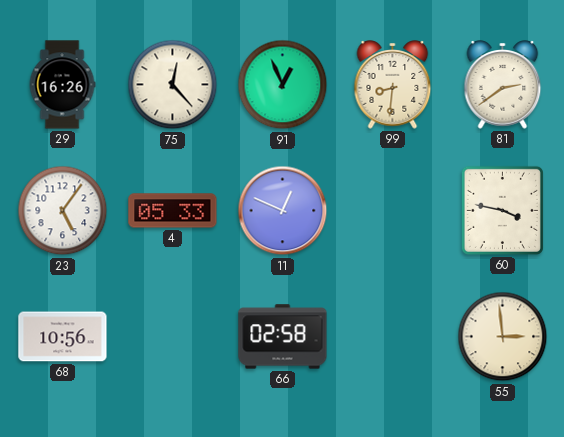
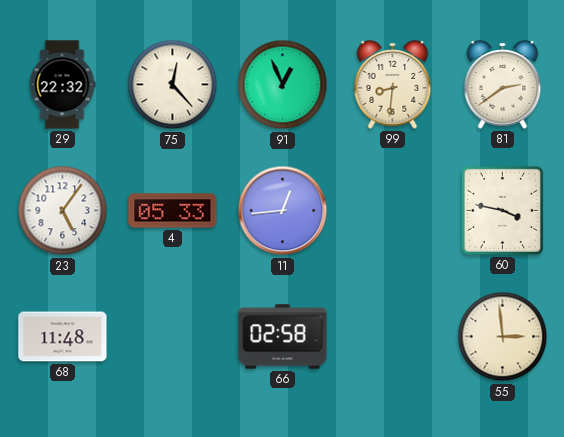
29: 16:26 -> 22:32
11: 12:49 -> 12:44
68: 10:56 -> 11:48
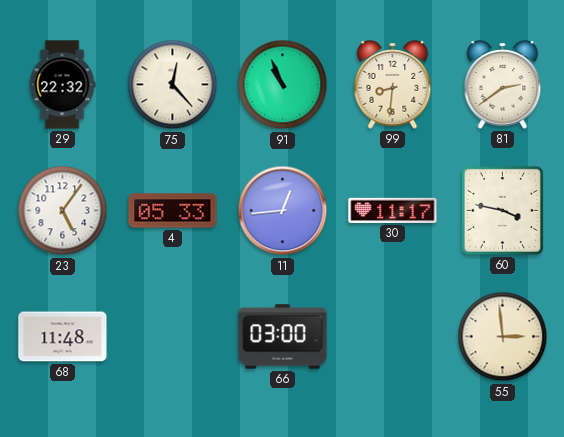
91: 12:56 -> 10:56
30: none -> 11:17
66: 02:58 -> 03:00
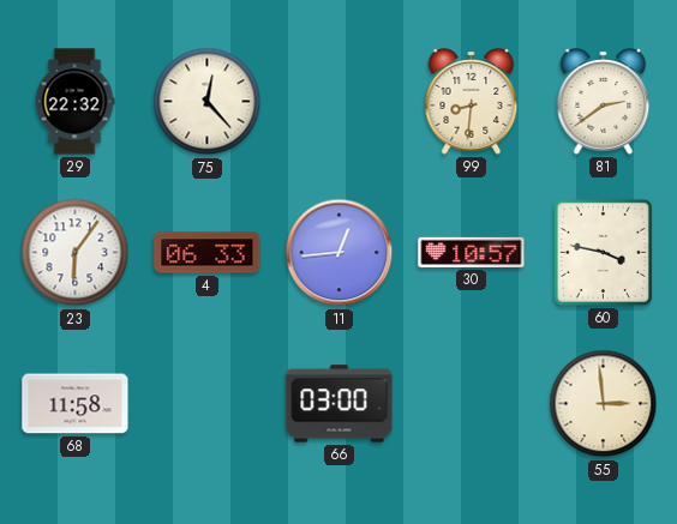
91: 10:56 -> none
23: 5:06 -> 6:06
4: 05:33 -> 06:33
30: 11:17 -> 10:57
68: 11:48 -> 11:58
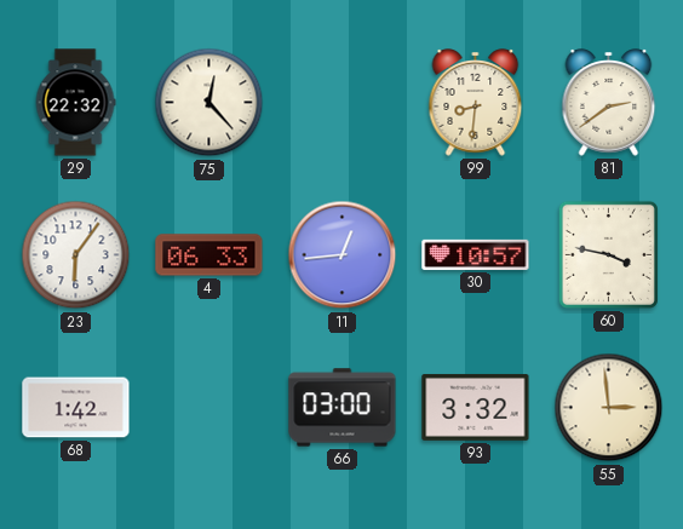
68: 11:58 -> 1:42
93: none -> 3:32
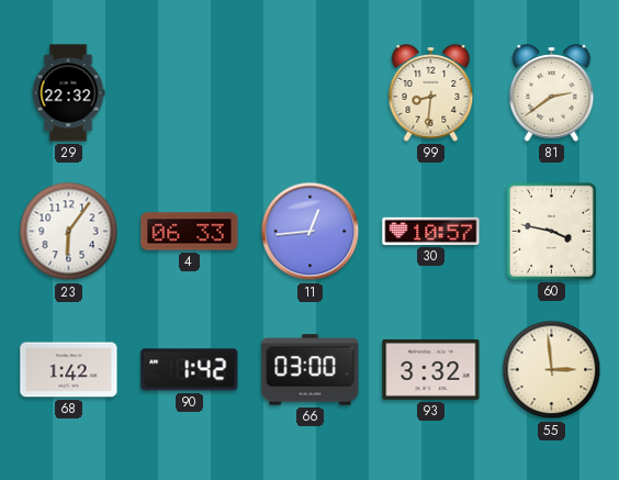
75: 12:23 -> none
90: none -> 1:42
